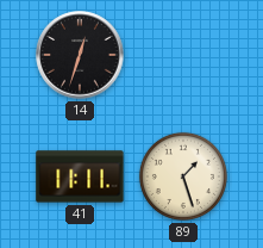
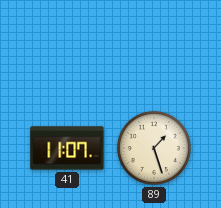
14: 12:33 -> none
41: 11:11 -> 11:07
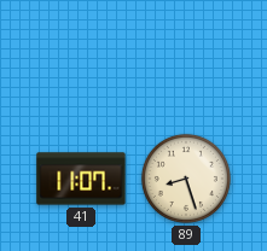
89: 1:27 -> 8:27
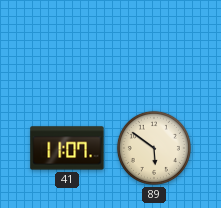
89: 8:27 -> 5:51
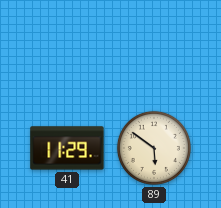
41: 11:07 -> 11:29
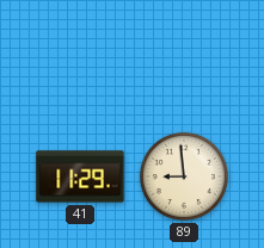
89: 5:51 -> 8:59
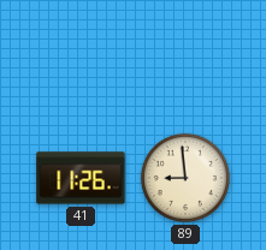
41: 11:29 -> 11:26
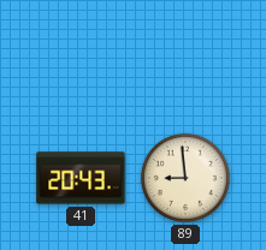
41: 11:26 -> 20:43
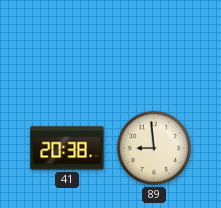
41: 20:43 -> 20:38
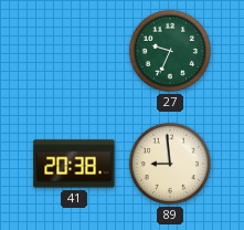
27: none -> 9:34
